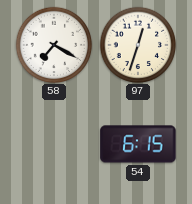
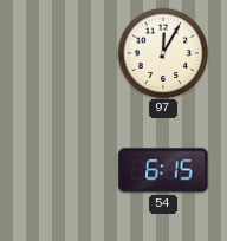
58: 7:20 -> none
97: 12:33 -> 12:05
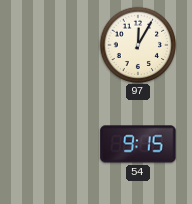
54: 6:15 -> 9:15
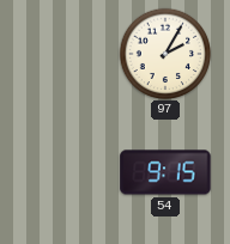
97: 12:05 -> 2:05
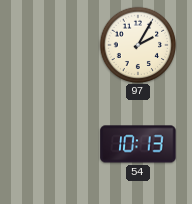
54: 9:15 -> 10:13
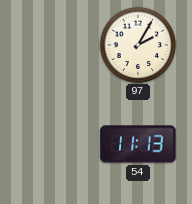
54: 10:13 -> 11:13
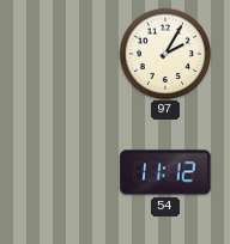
54: 11:13 -> 11:12
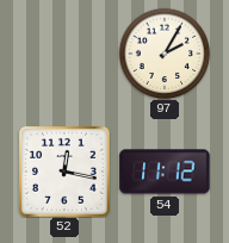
52: none -> 12:17
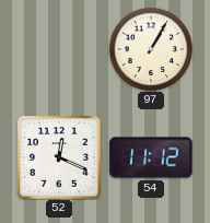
97: 2:05 -> 1:05
52: 12:17 -> 12:19
